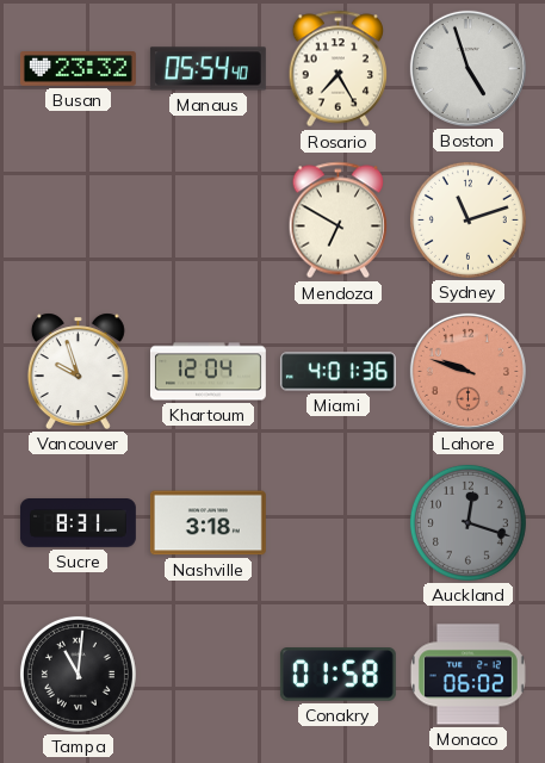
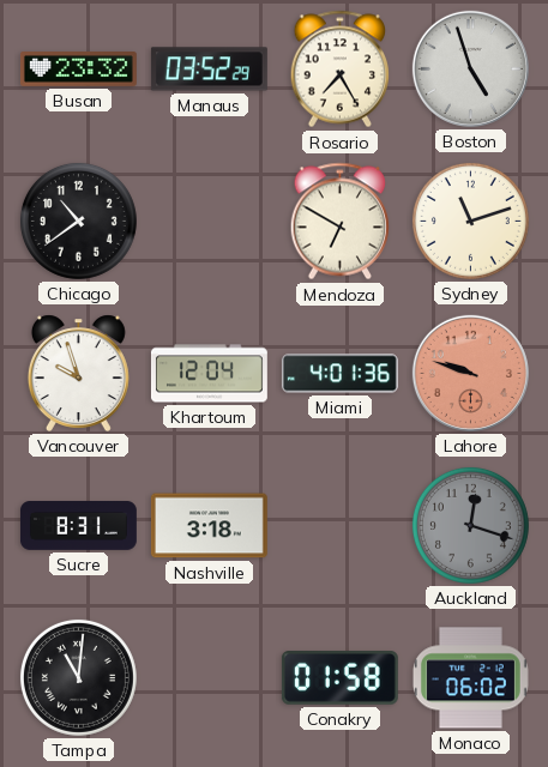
Manaus: 05:54 -> 03:52
Chicago: none -> 10:39
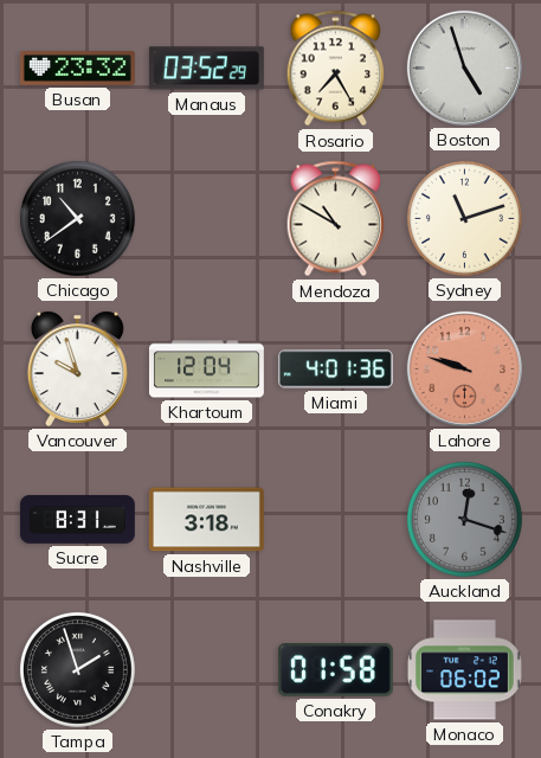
Mendoza: 6:50 -> 10:50
Tampa: 11:01 -> 1:57
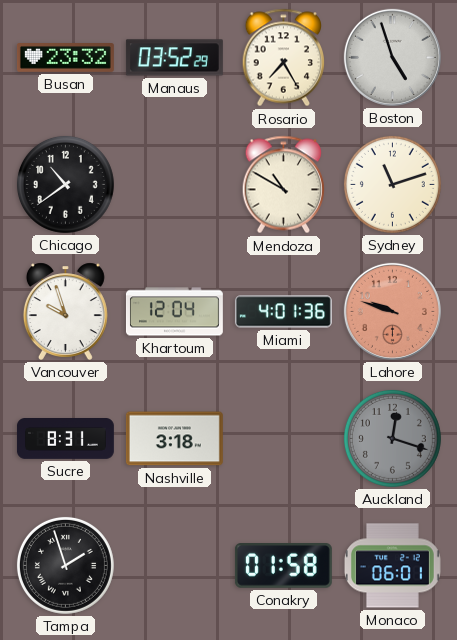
Monaco: 06:02 -> 06:01
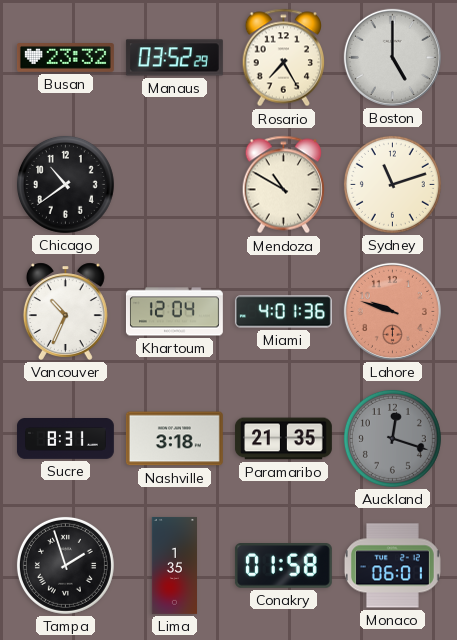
Boston: 4:57 -> 5:00
Vancouver: 9:57 -> 10:34
Paramaribo: none -> 21:35
Lima: none -> 1:35
